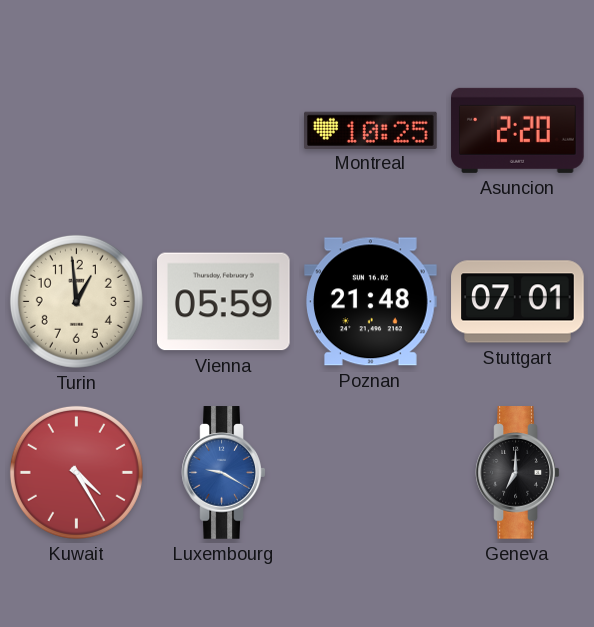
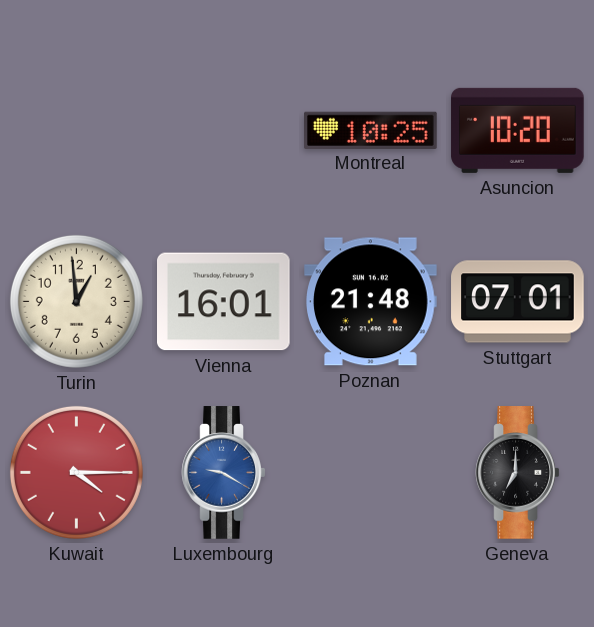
Asuncion: 2:20 -> 10:20
Vienna: 05:59 -> 16:01
Kuwait: 4:25 -> 4:15
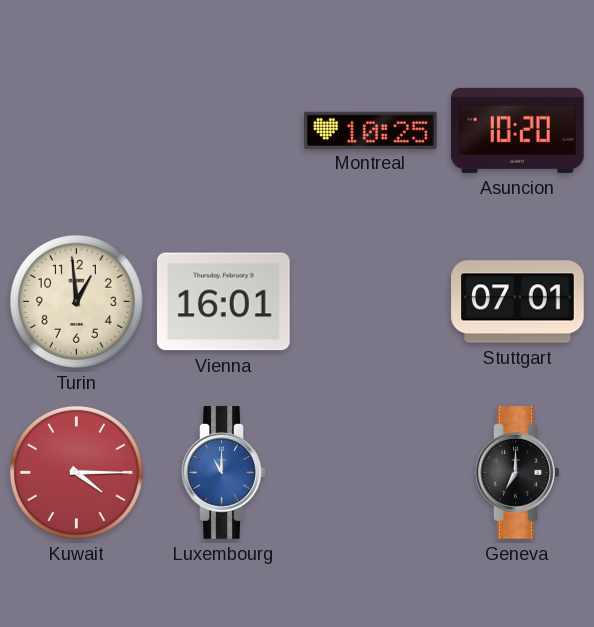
Poznan: 21:48 -> none
Luxembourg: 9:20 -> 11:00
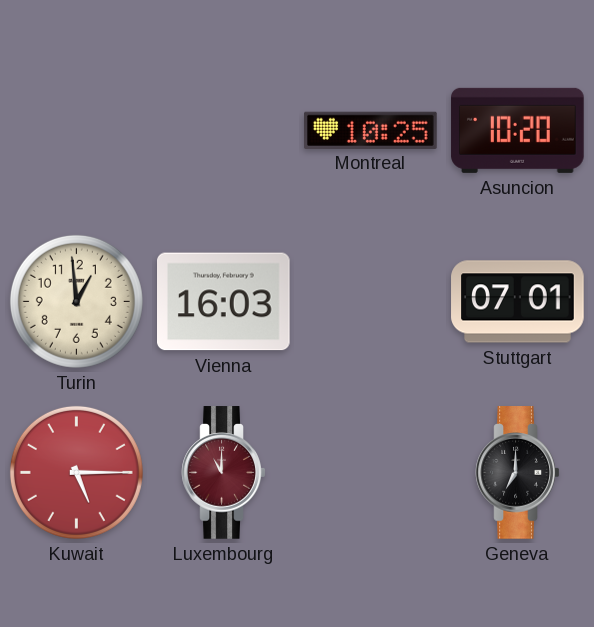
Vienna: 16:01 -> 16:03
Kuwait: 4:15 -> 5:15
Luxembourg dial: blue -> burgundy
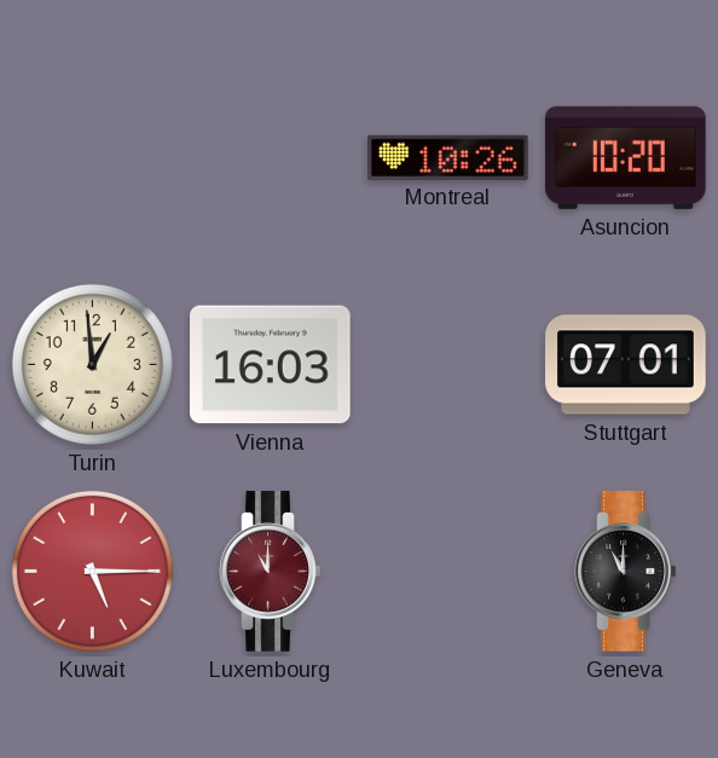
Montreal: 10:25 -> 10:26
Geneva: 7:00 -> 11:00
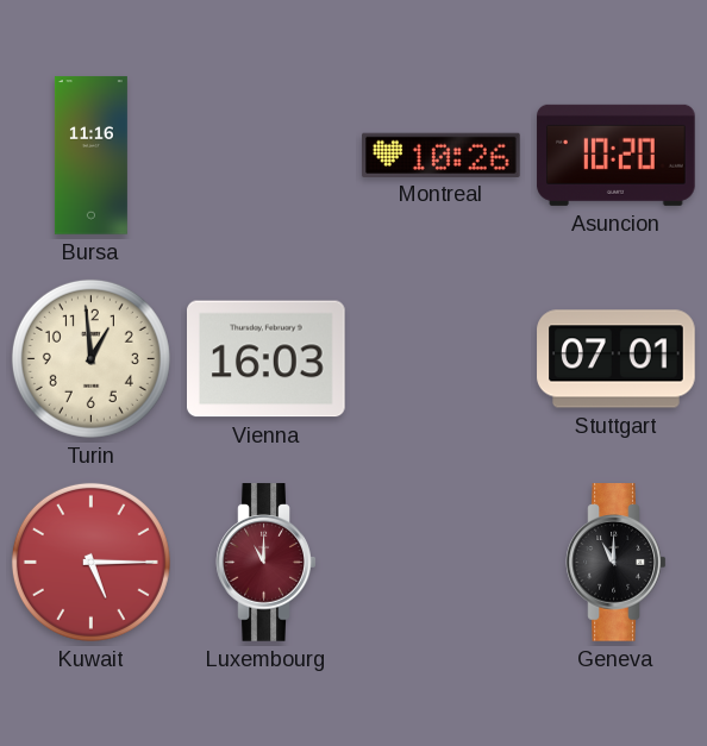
Bursa: none -> 11:16
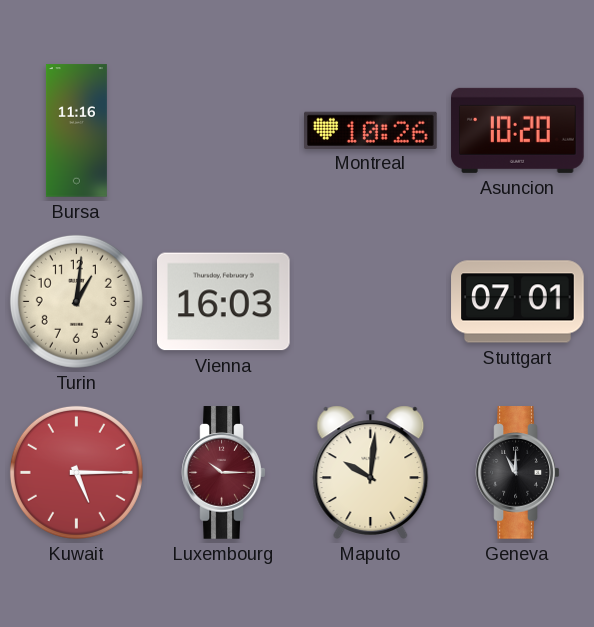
Turin: 12:59 -> 1:01
Luxembourg: 11:00 -> 10:15
Maputo: none -> 10:01
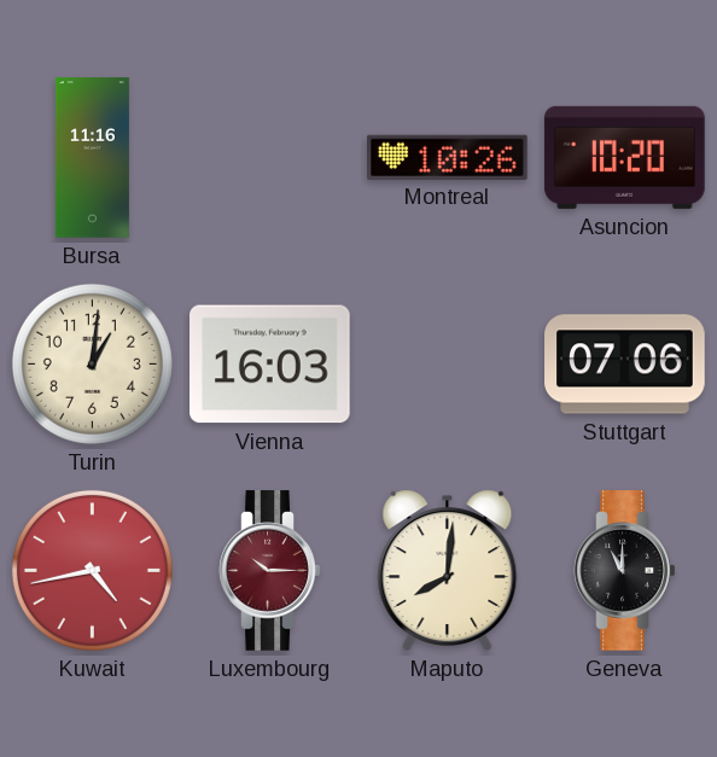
Stuttgart: 07:01 -> 07:06
Kuwait: 5:15 -> 4:43
Maputo: 10:01 -> 8:01
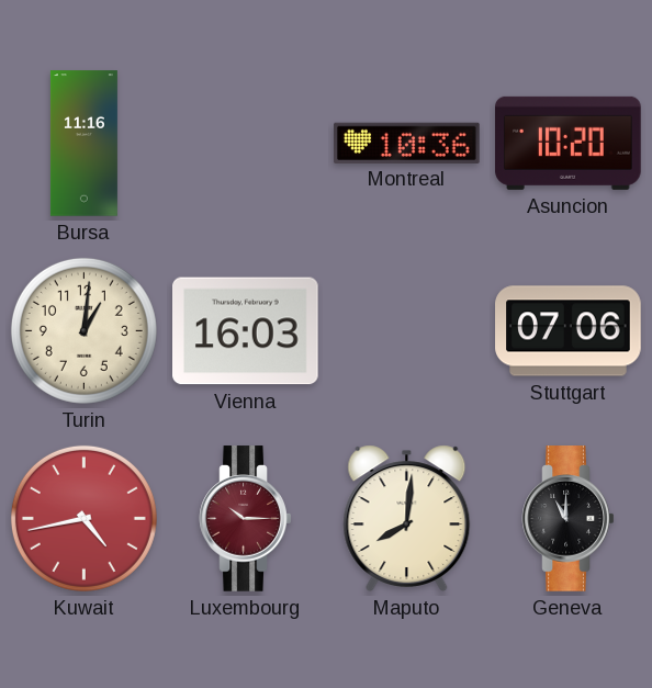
Montreal: 10:26 -> 10:36
